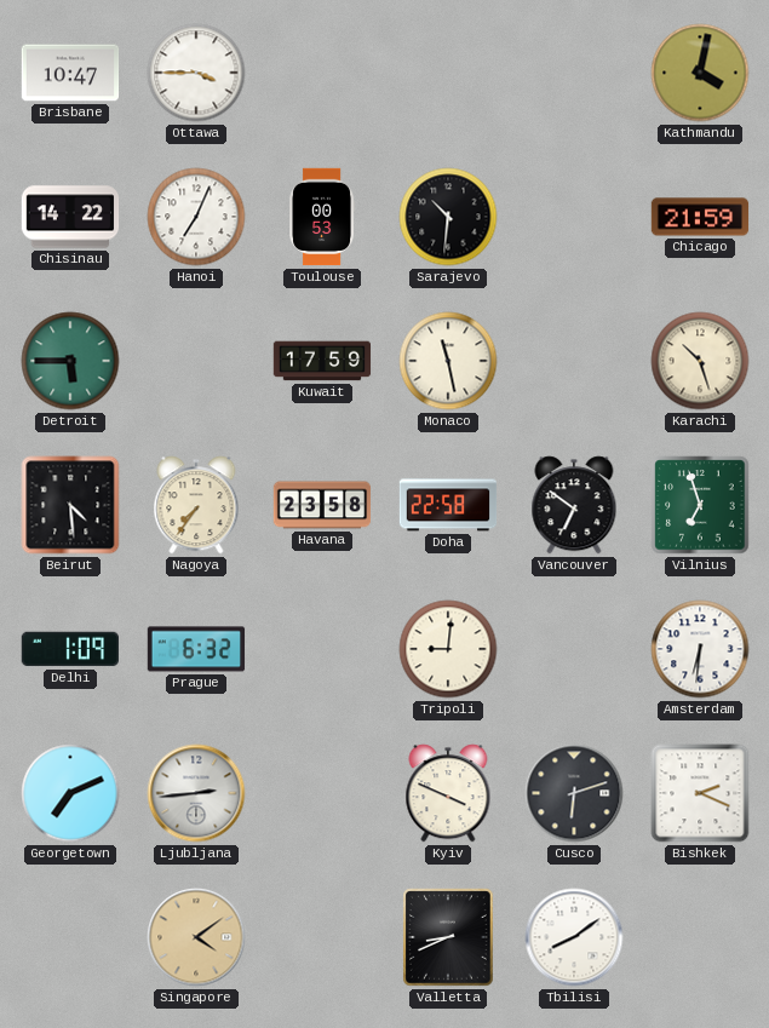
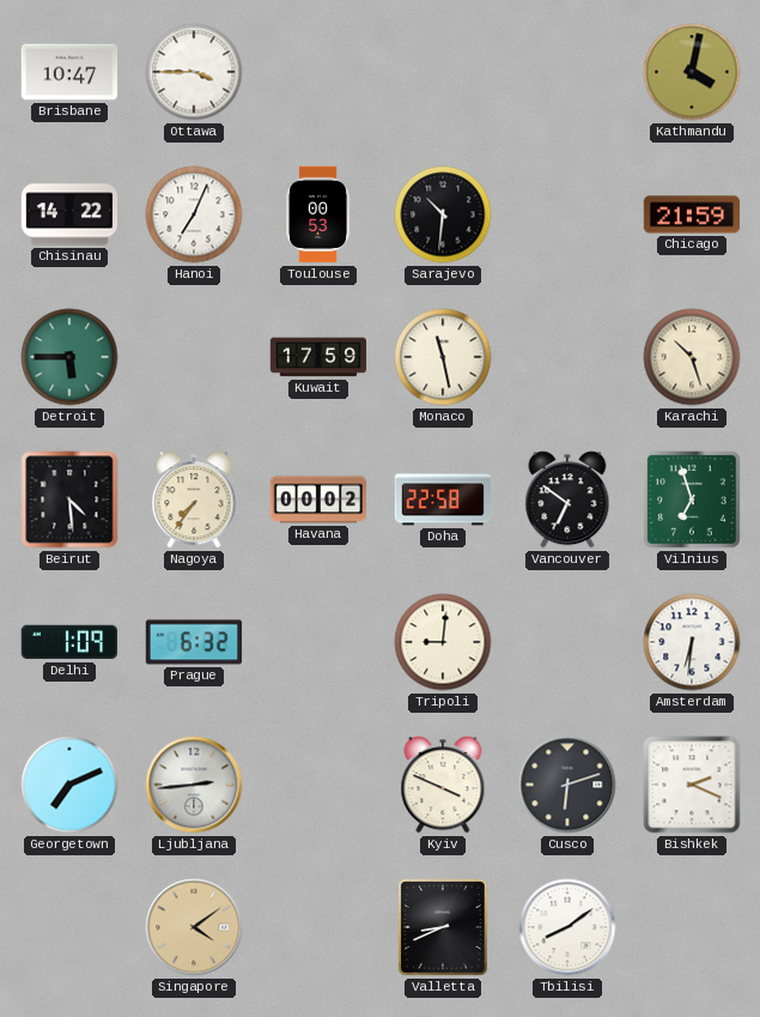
Havana: 23:58 -> 00:02
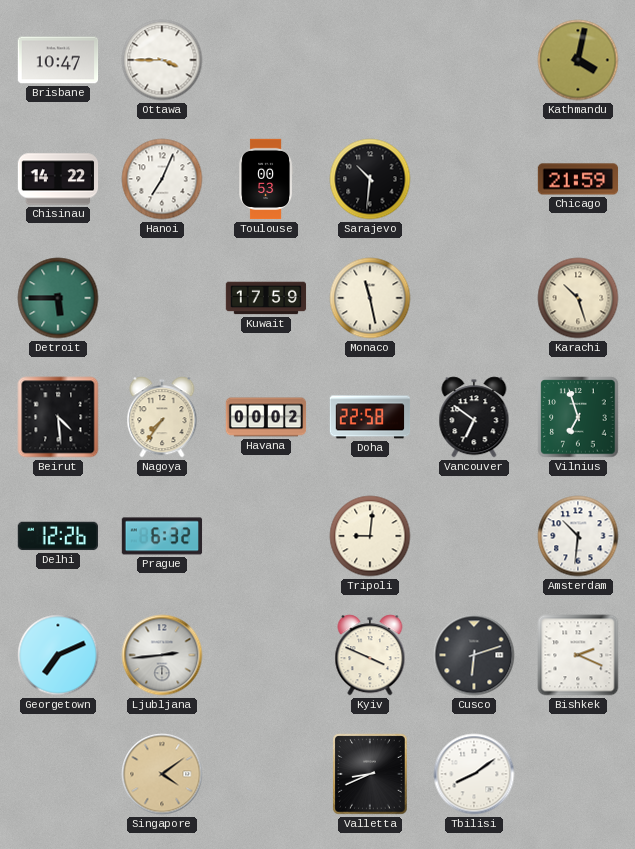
Delhi: 1:09 -> 12:26
Amsterdam: 6:31 -> 10:31
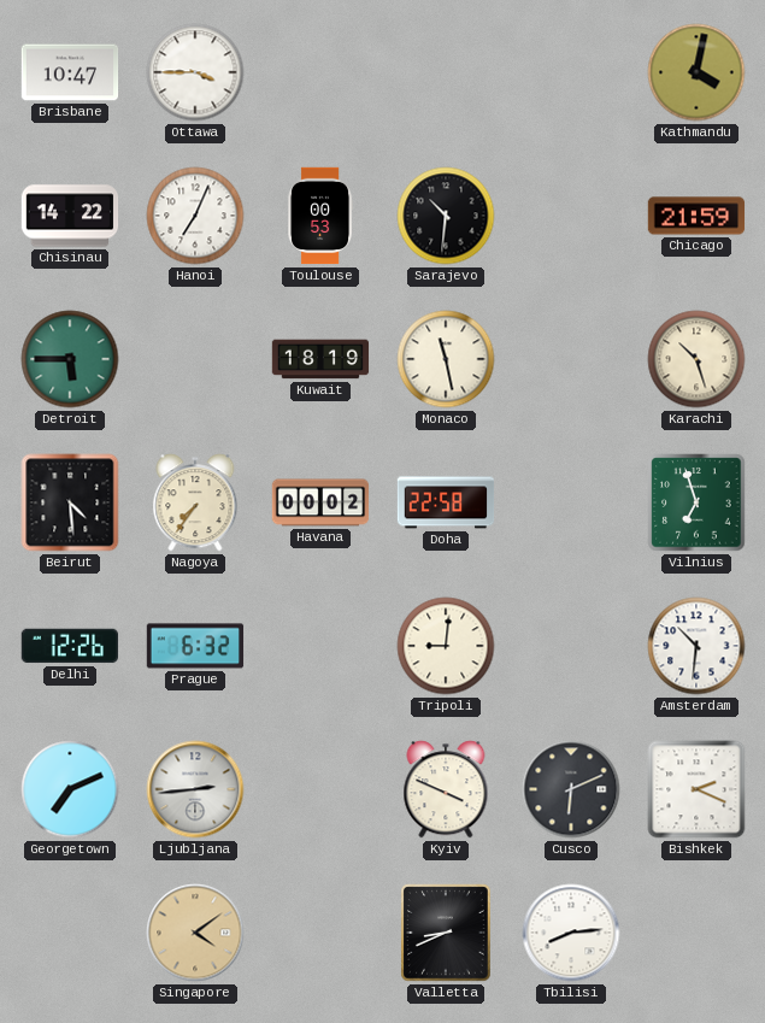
Kuwait: 17:59 -> 18:19
Vancouver: 6:51 -> none
Cusco: 6:12 -> 6:11
Tbilisi: 8:09 -> 8:14
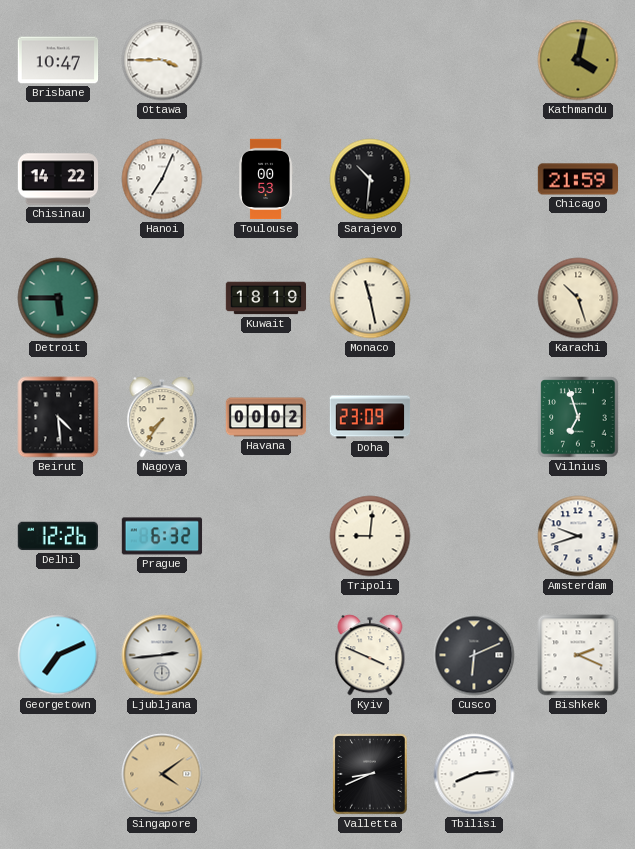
Doha: 22:58 -> 23:09
Amsterdam: 10:31 -> 9:42
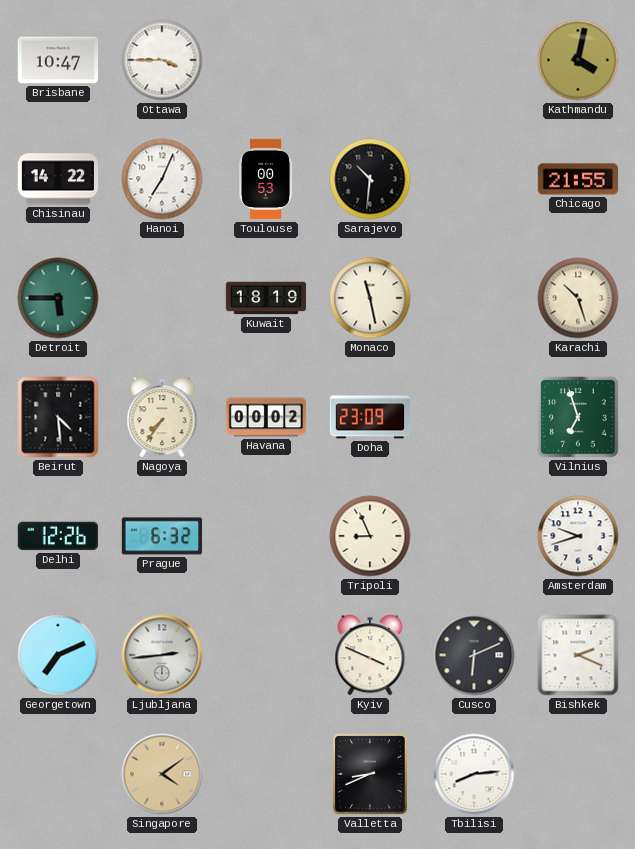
Chicago: 21:59 -> 21:55
Tripoli: 9:01 -> 8:56
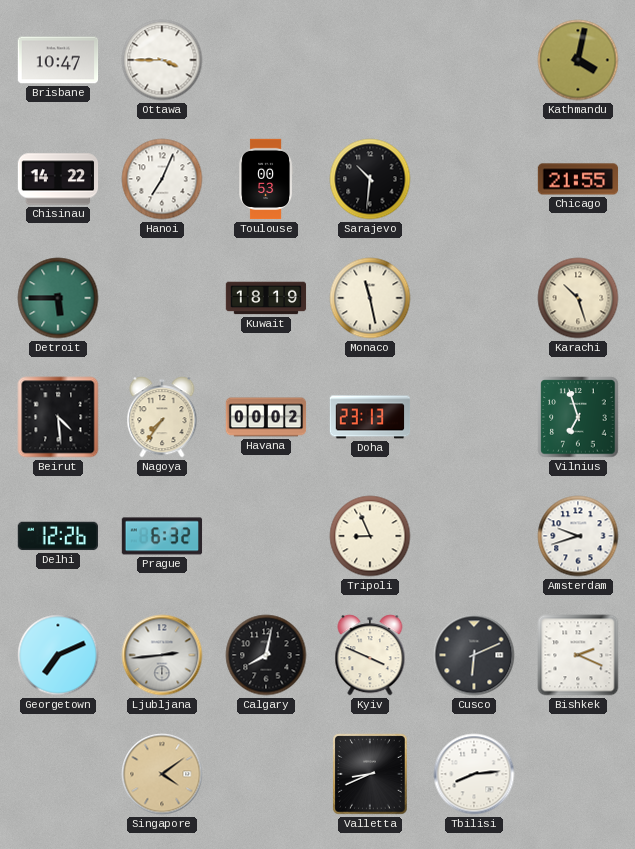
Doha: 23:09 -> 23:13
Calgary: none -> 8:02
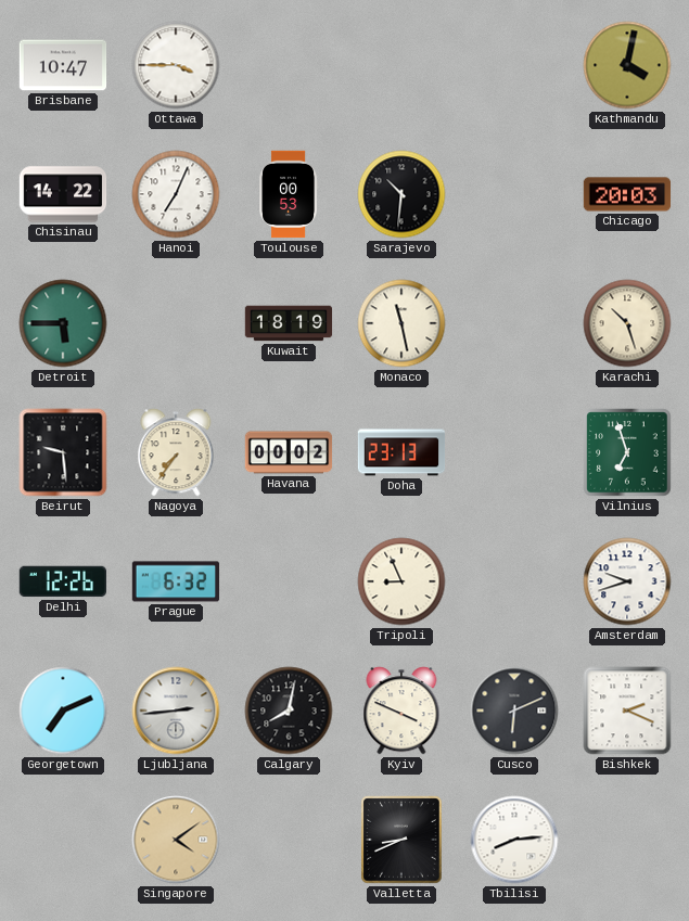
Chicago: 21:55 -> 20:03
Beirut: 4:29 -> 9:29
